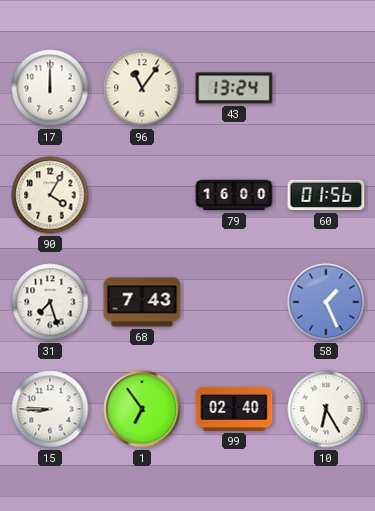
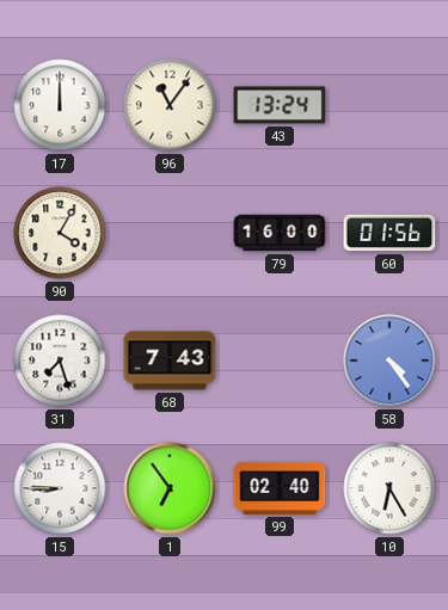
58: 1:26 -> 4:24
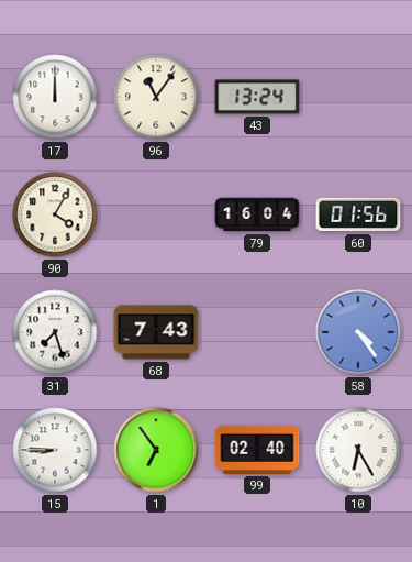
79: 16:00 -> 16:04
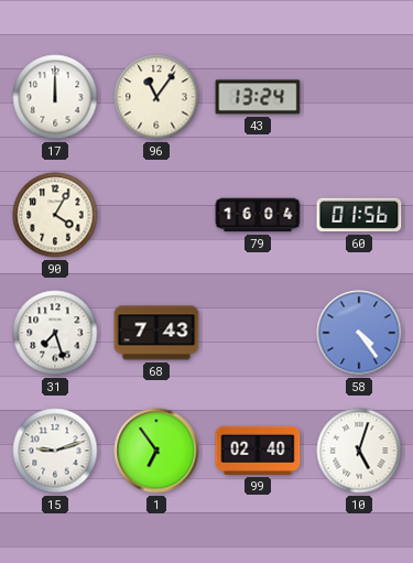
15: 8:45 -> 9:12
10: 6:25 -> 5:03
